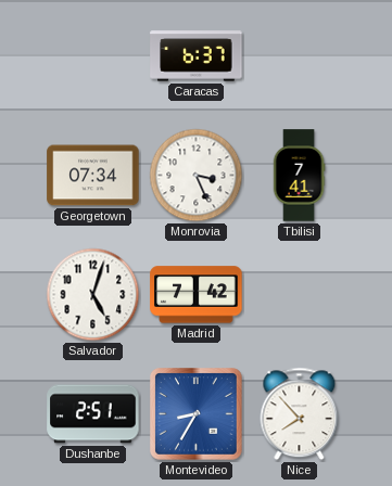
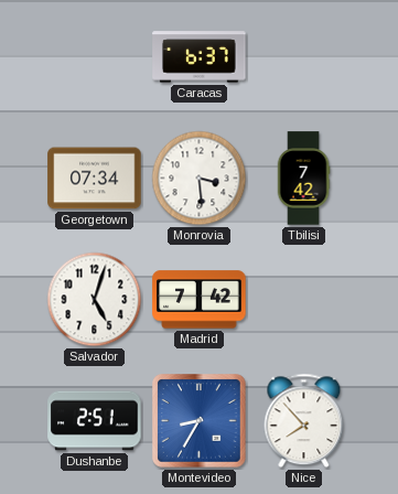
Monrovia: 3:26 -> 3:29
Tbilisi: 7:41 -> 7:42
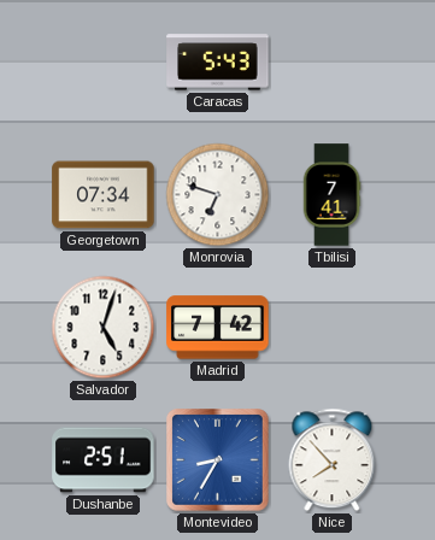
Caracas: 6:37 -> 5:43
Monrovia: 3:29 -> 6:48
Tbilisi: 7:42 -> 7:41
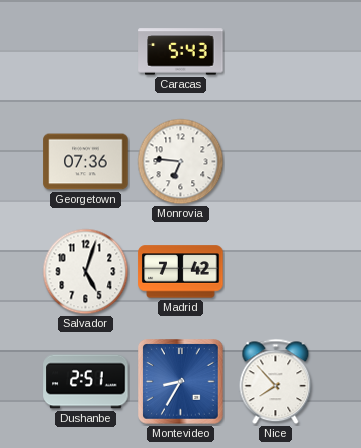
Georgetown: 07:34 -> 07:36
Monrovia: 6:48 -> 6:46
Tbilisi: 7:41 -> none
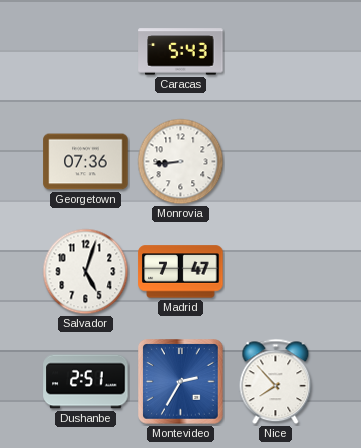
Monrovia: 6:46 -> 8:44
Madrid: 7:42 -> 7:47
Montevideo: 8:35 -> 2:35
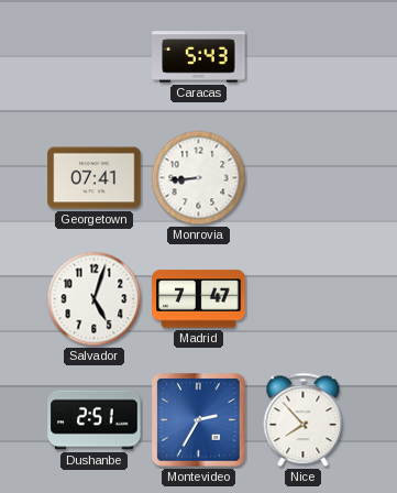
Georgetown: 07:36 -> 07:41
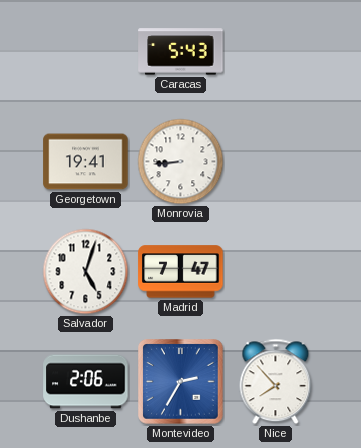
Georgetown: 07:41 -> 19:41
Dushanbe: 2:51 -> 2:06
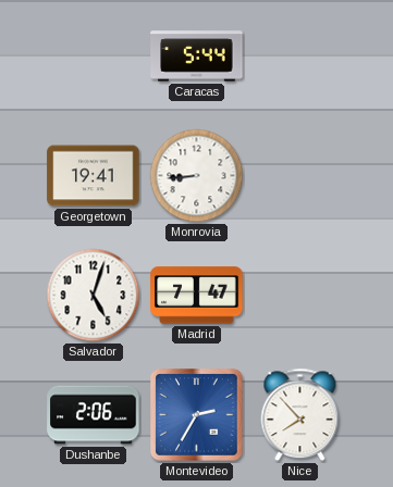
Caracas: 5:43 -> 5:44
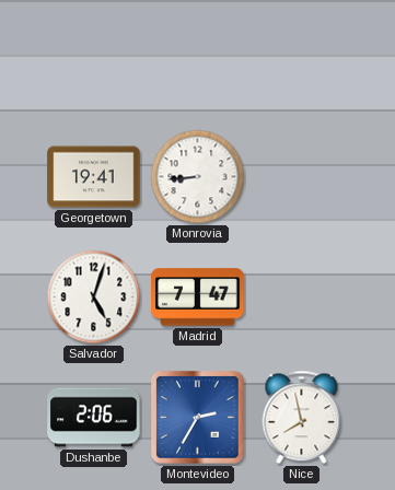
Caracas: 5:44 -> none
Nice: 7:53 -> 7:58
